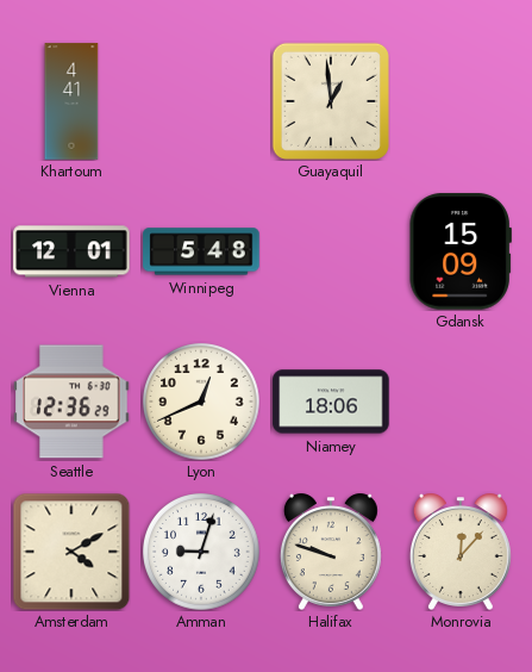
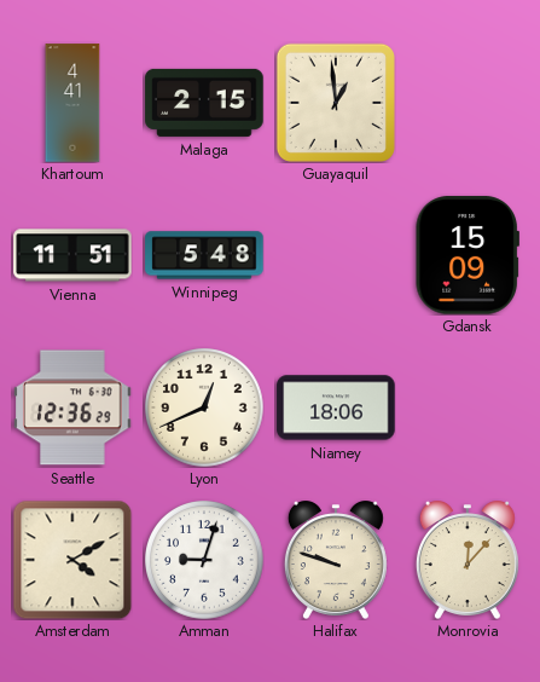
Malaga: none -> 2:15
Vienna: 12:01 -> 11:51
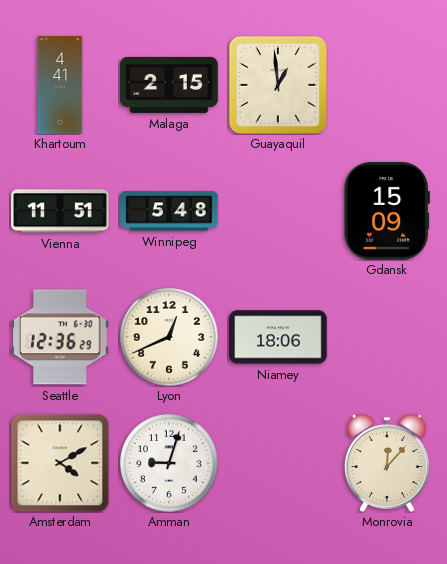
Halifax: 9:48 -> none
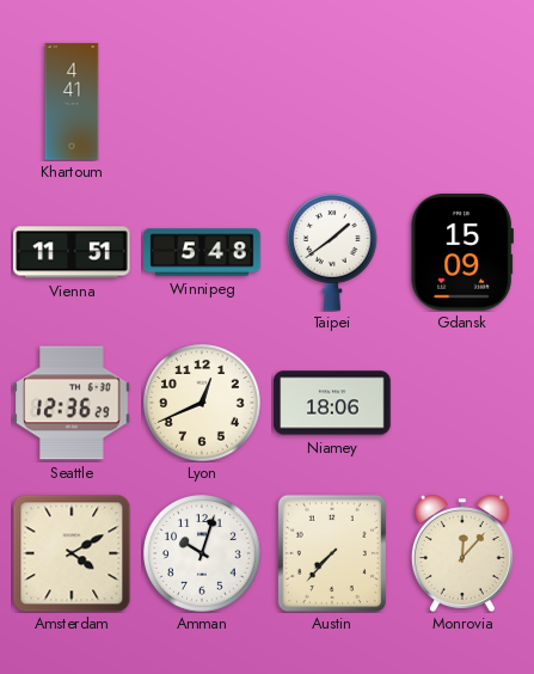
Malaga: 2:15 -> none
Guayaquil: 12:59 -> none
Taipei: none -> 1:39
Amman: 9:03 -> 10:03
Austin: none -> 7:37
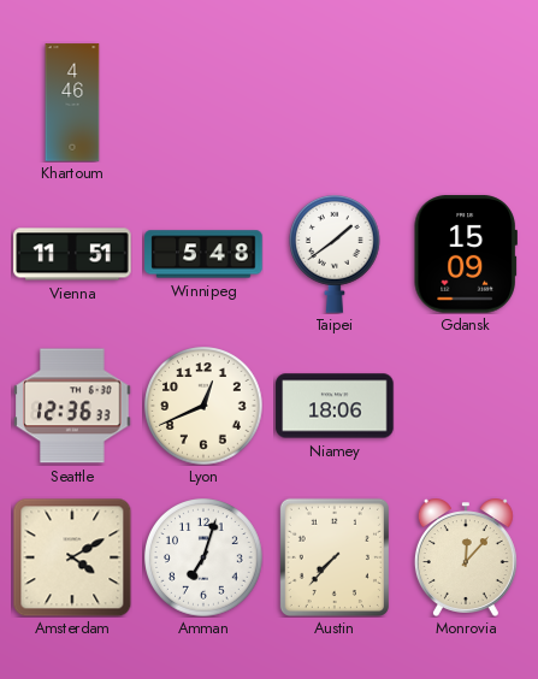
Khartoum: 4:41 -> 4:46
Seattle: 12:36:29 -> 12:36:33
Amman: 10:03 -> 7:03
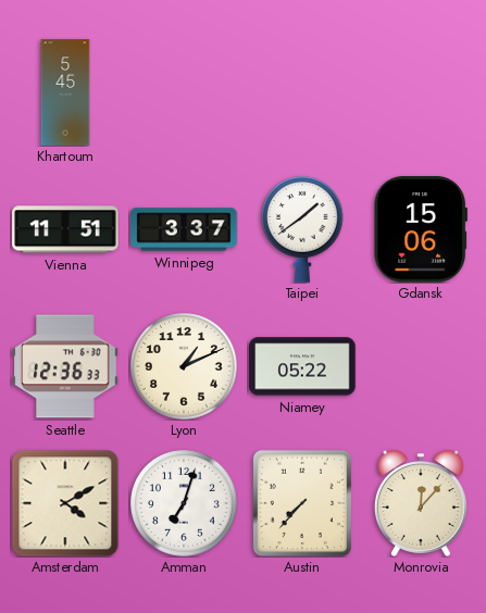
Khartoum: 4:46 -> 5:45
Winnipeg: 5:48 -> 3:37
Gdansk: 15:09 -> 15:06
Lyon: 12:41 -> 1:11
Niamey: 18:06 -> 05:22
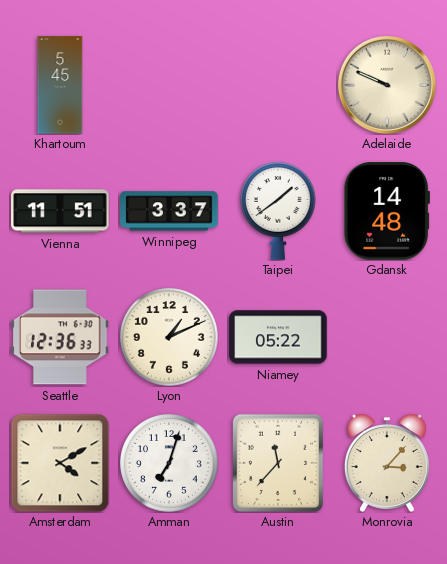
Adelaide: none -> 9:49
Gdansk: 15:06 -> 14:48
Austin: 7:37 -> 11:37
Monrovia: 12:07 -> 3:07
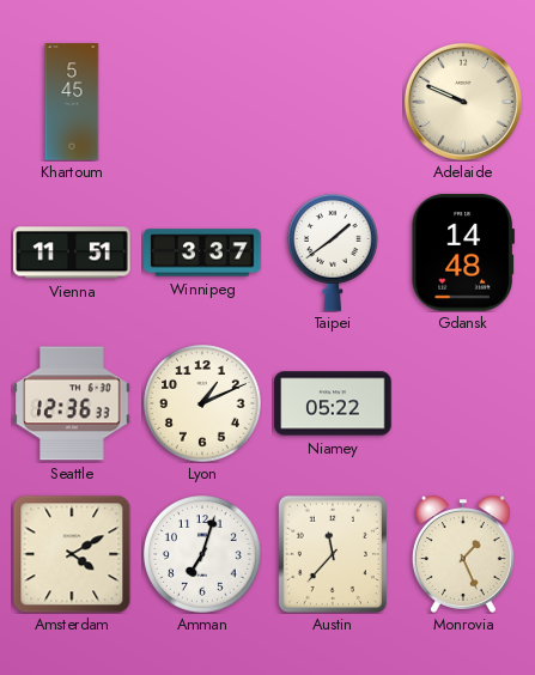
Monrovia: 3:07 -> 1:26
